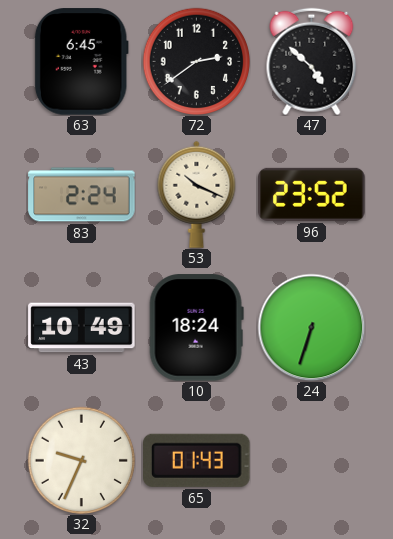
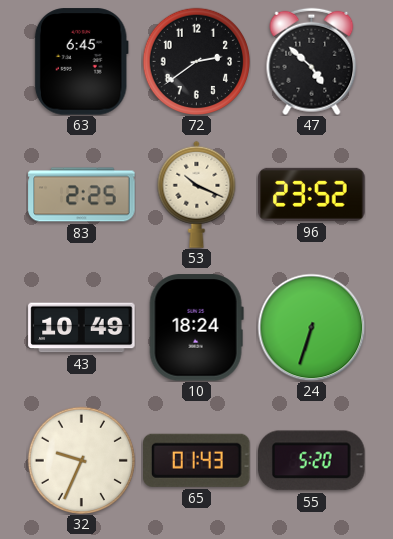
83: 2:24 -> 2:25
55: none -> 5:20
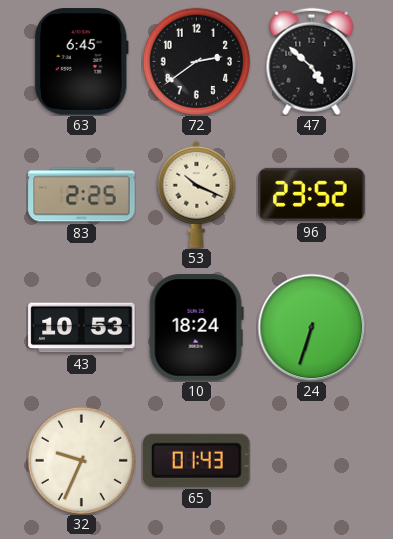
43: 10:49 -> 10:53
55: 5:20 -> none
